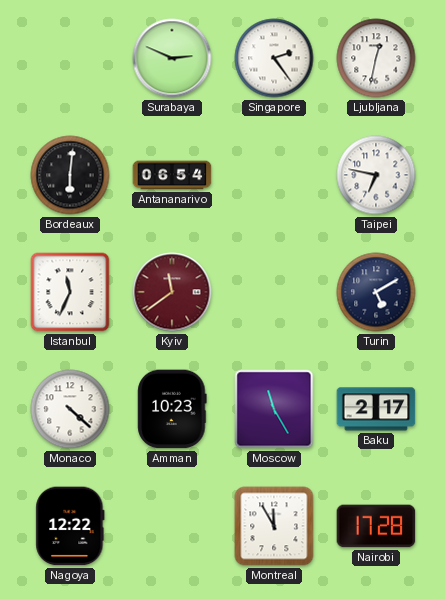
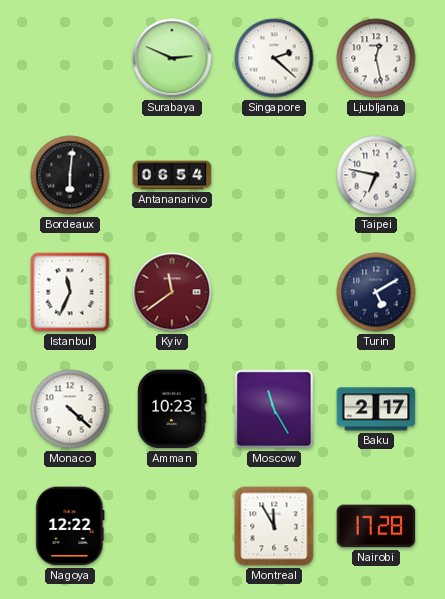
Singapore: 2:24 -> 2:22
Ljubljana: 12:32 -> 12:28
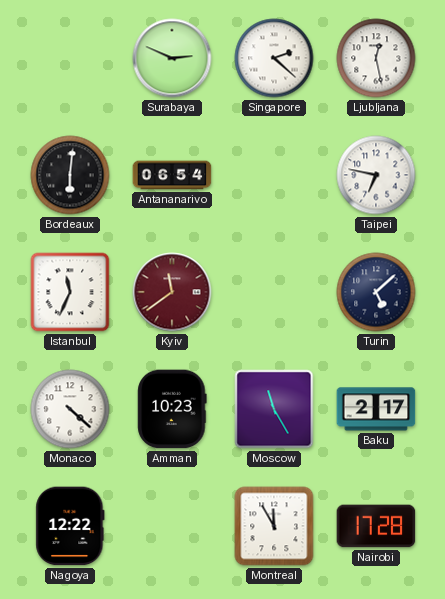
Turin: 5:10 -> 5:08
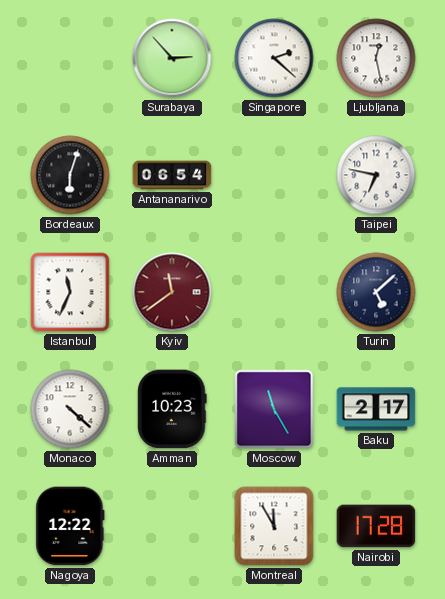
Surabaya: 2:49 -> 2:53
Bordeaux: 6:01 -> 6:03
